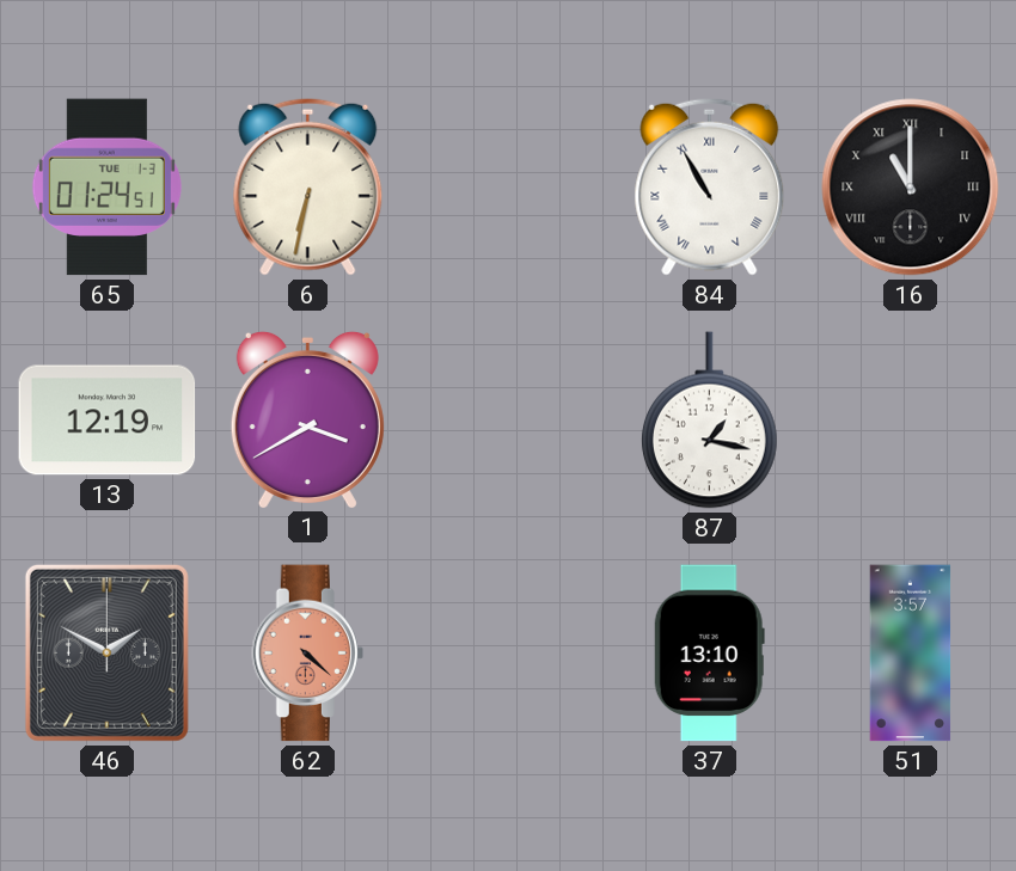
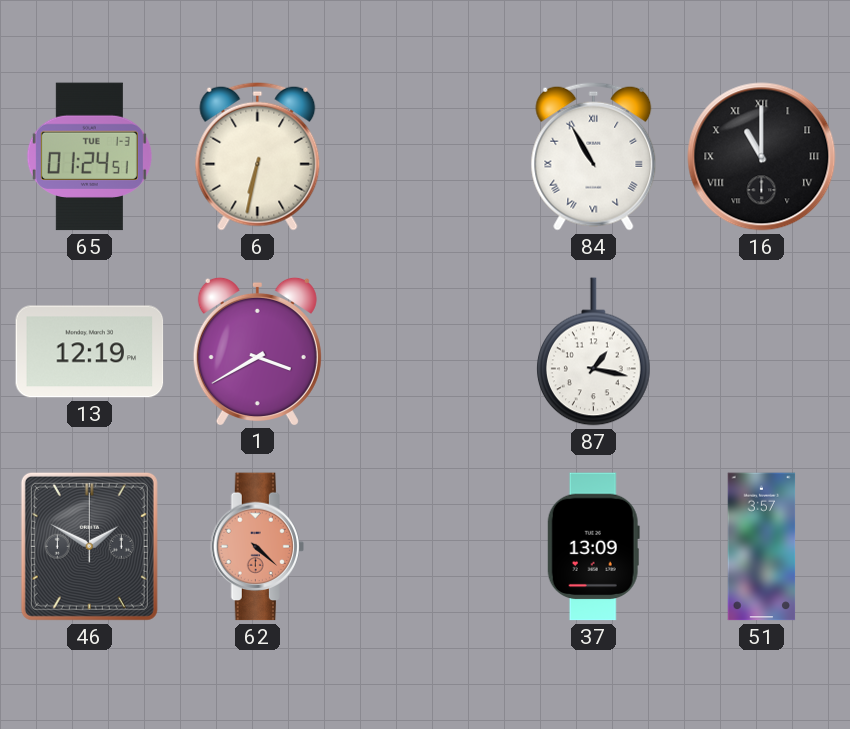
37: 13:10 -> 13:09
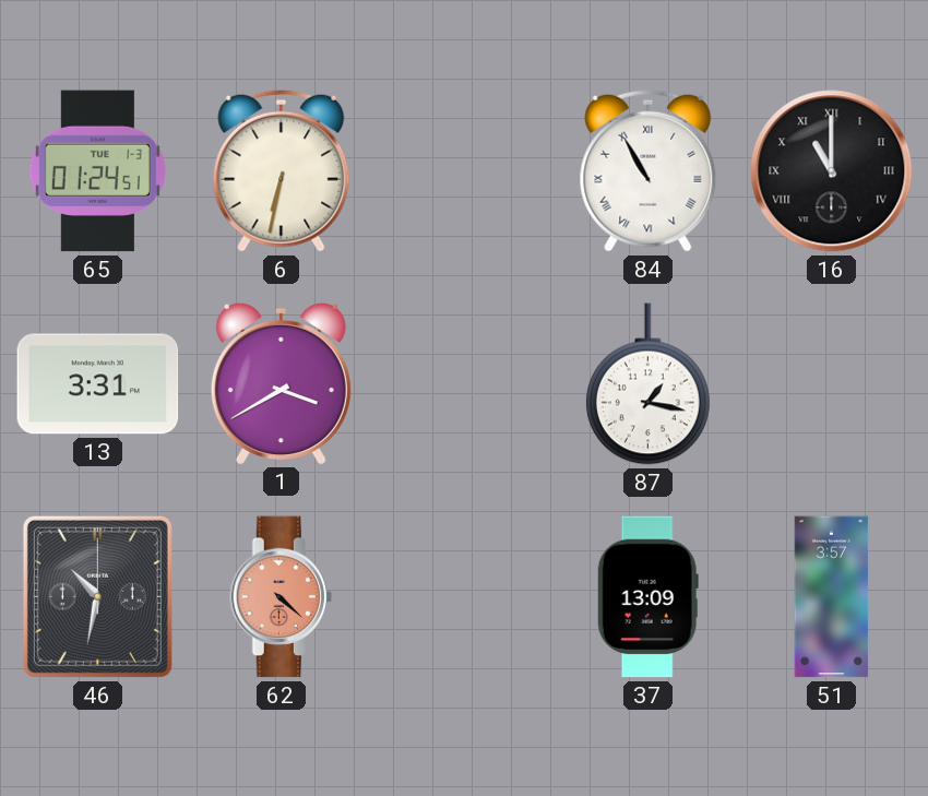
13: 12:19 -> 3:31
46: 1:50 -> 10:32
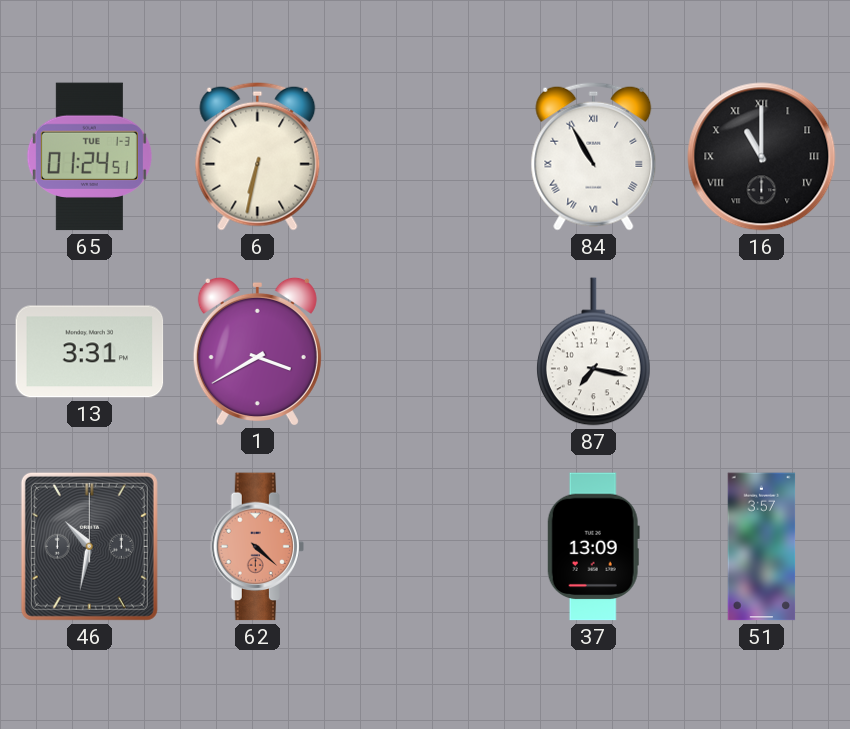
87: 1:17 -> 7:17
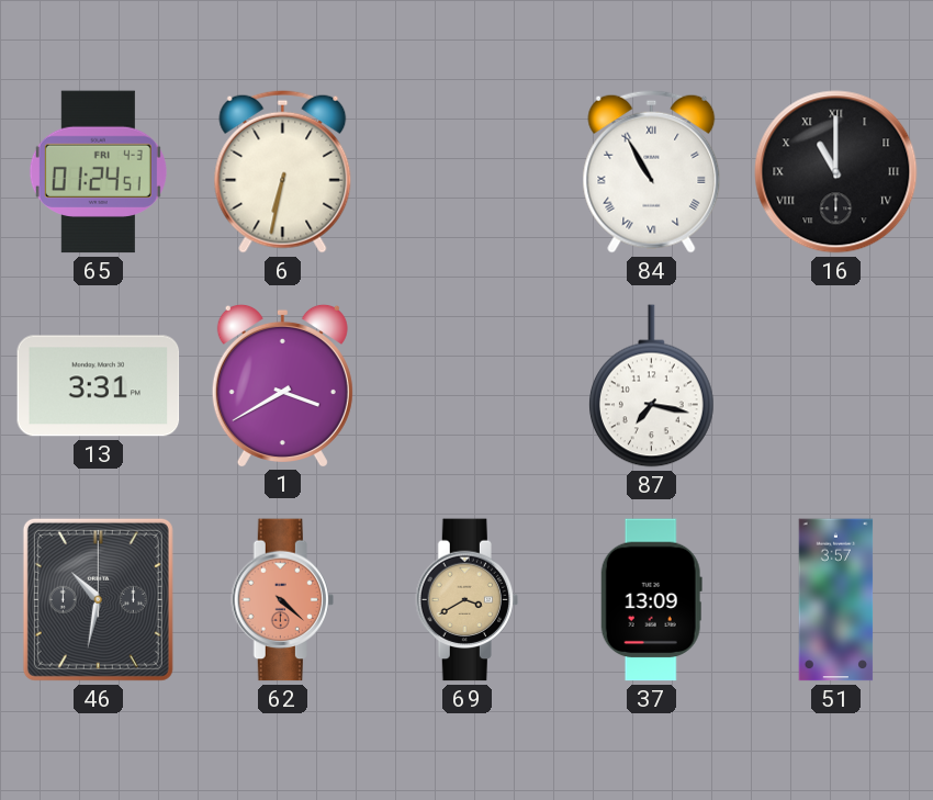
65 date: TUE 1-3 -> FRI 4-3
69: none -> 3:40
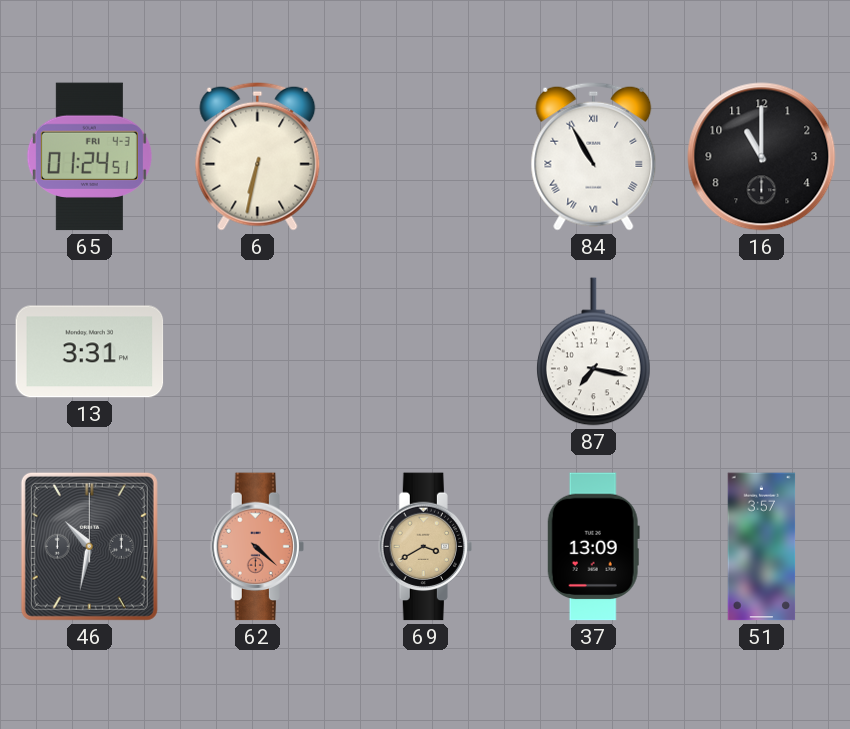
16 numerals: Roman -> Arabic
1: 3:40 -> none
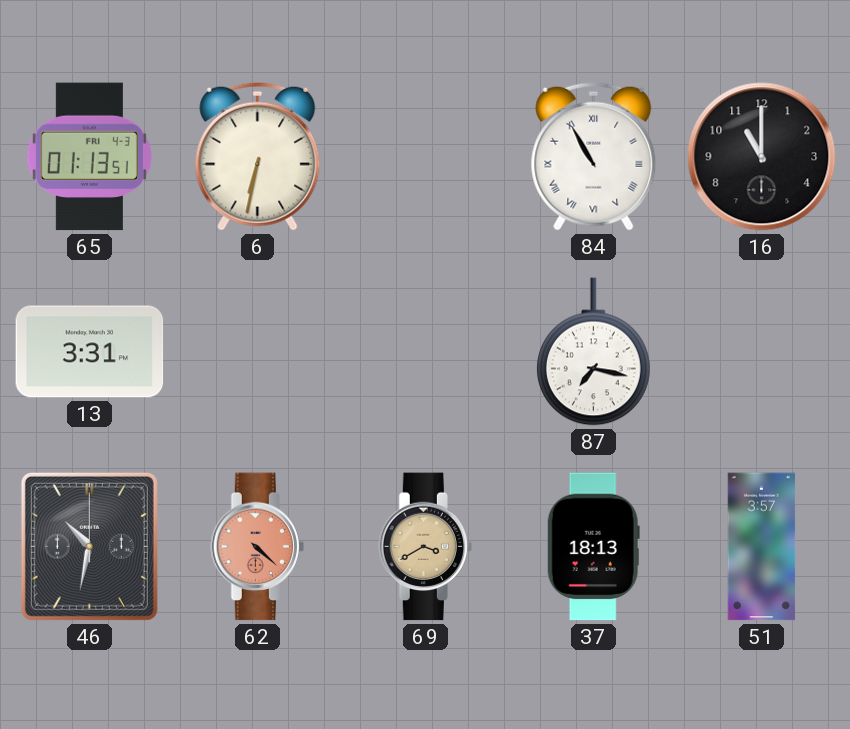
65: 01:24 -> 01:13
37: 13:09 -> 18:13
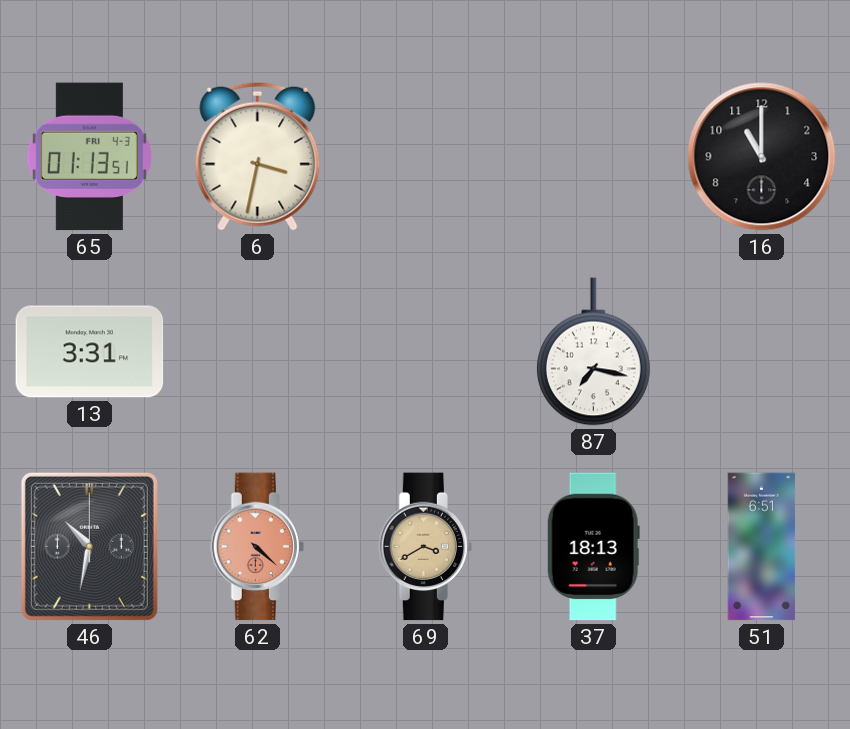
6: 6:32 -> 3:32
84: 10:55 -> none
51: 3:57 -> 6:51
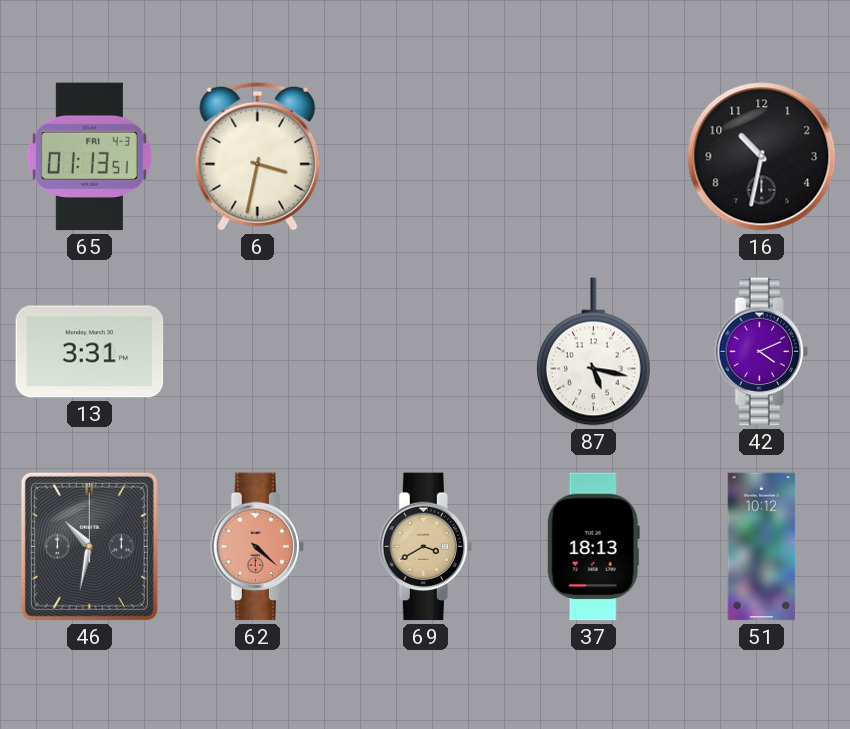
16: 11:00 -> 10:32
87: 7:17 -> 5:17
42: none -> 4:11
51: 6:51 -> 10:12
